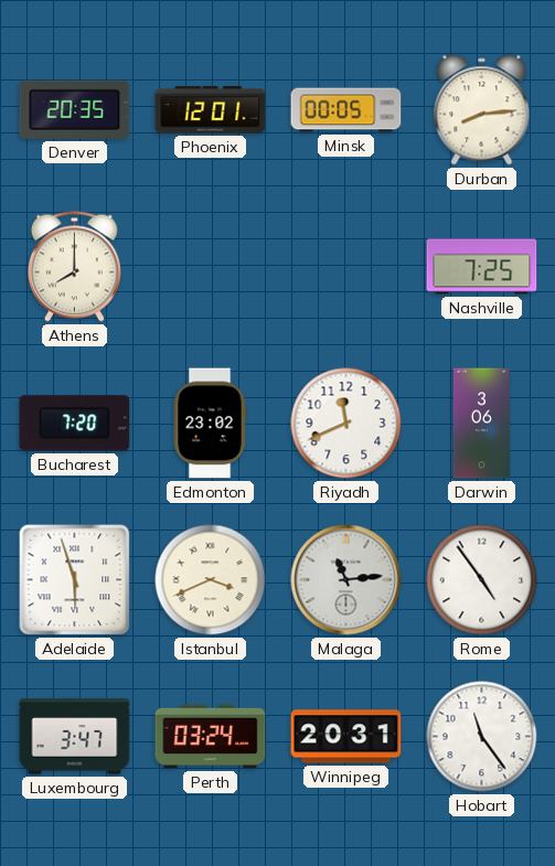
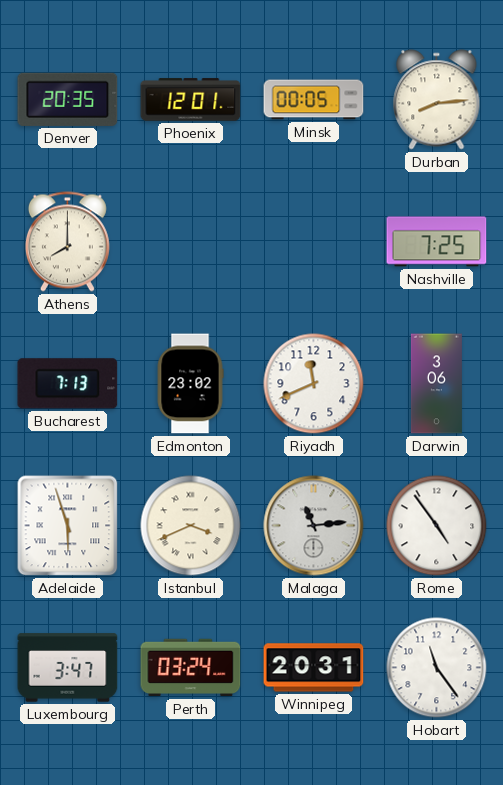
Bucharest: 7:20 -> 7:13
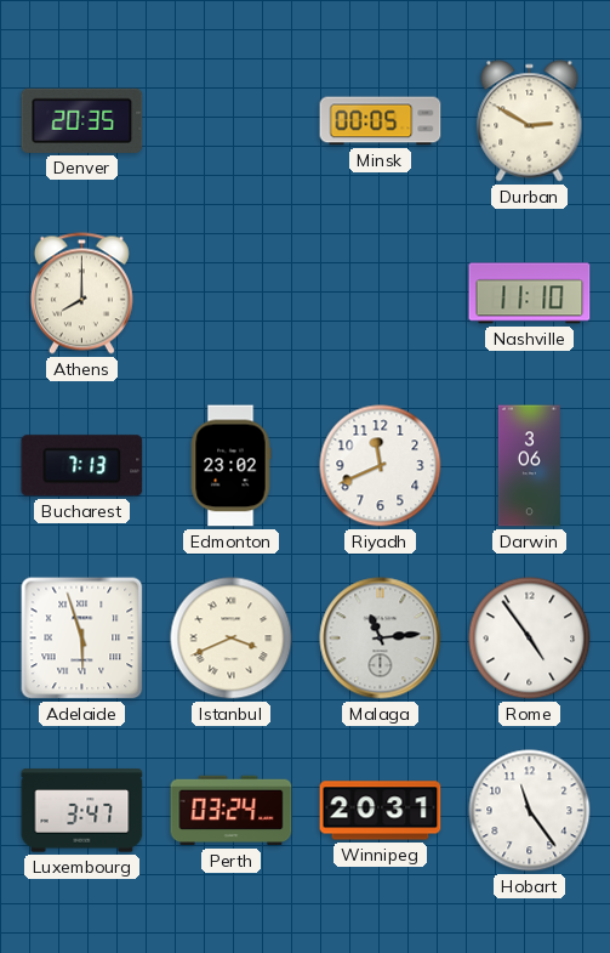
Phoenix: 12:01 -> none
Durban: 8:14 -> 2:50
Nashville: 7:25 -> 11:10
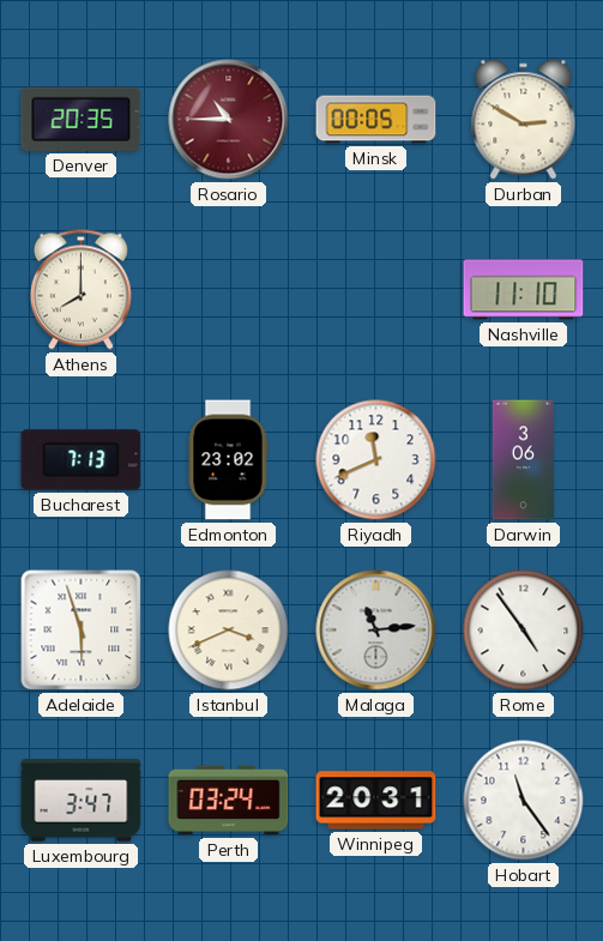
Rosario: none -> 10:45
